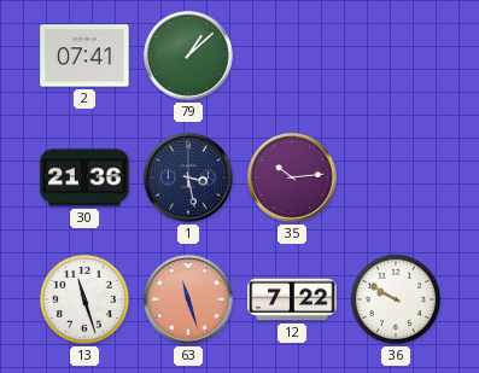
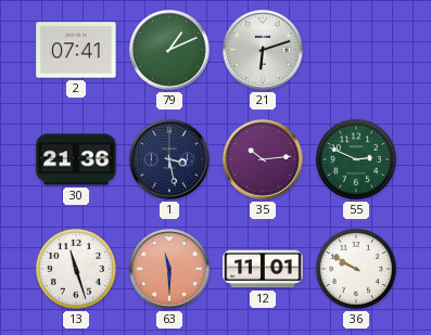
79: 1:08 -> 1:11
21: none -> 6:12
55: none -> 2:49
63: 11:27 -> 11:30
12: 7:22 -> 11:01
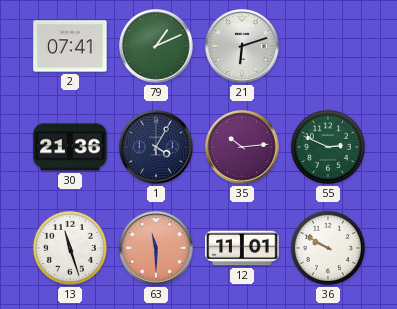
1: 3:28 -> 4:05
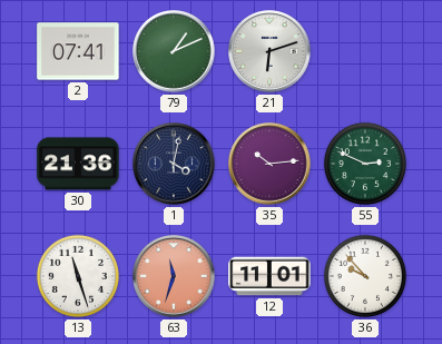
1: 4:05 -> 4:02
63: 11:30 -> 11:33
36: 9:50 -> 9:53
